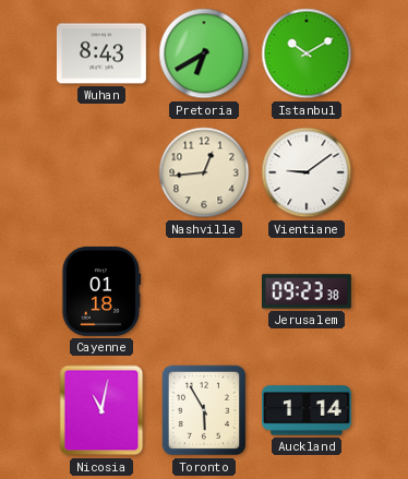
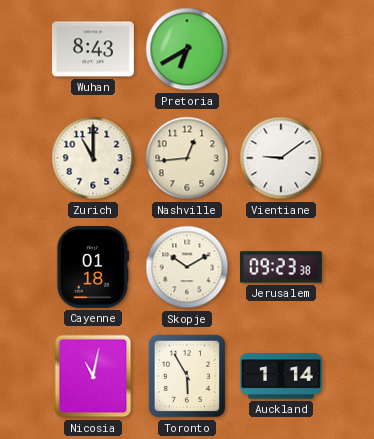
Istanbul: 10:10 -> none
Zurich: none -> 11:00
Skopje: none -> 10:10
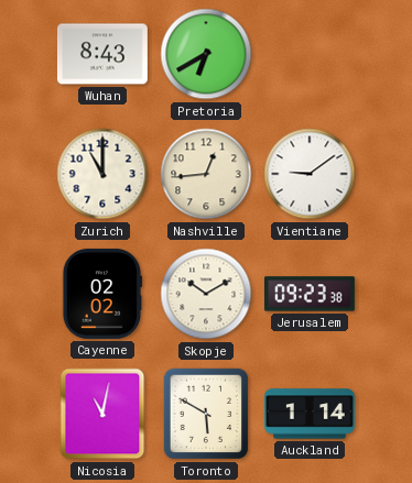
Cayenne: 01:18 -> 02:02
Toronto: 5:55 -> 5:50
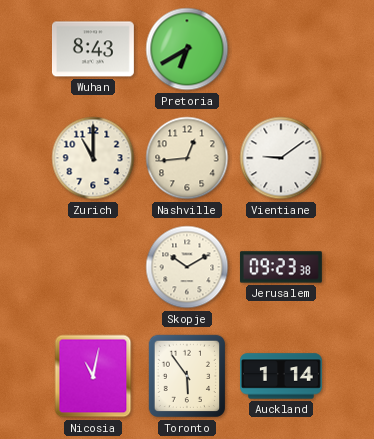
Cayenne: 02:02 -> none
Toronto: 5:50 -> 5:54
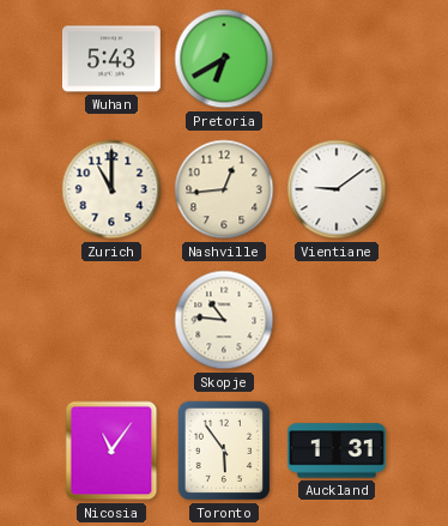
Wuhan: 8:43 -> 5:43
Skopje: 10:10 -> 10:46
Jerusalem: 09:23 -> none
Nicosia: 11:02 -> 11:06
Auckland: 1:14 -> 1:31
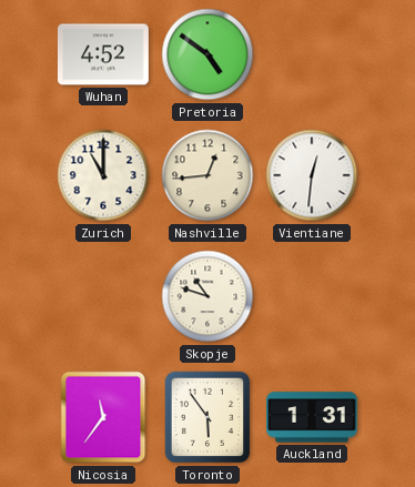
Wuhan: 5:43 -> 4:52
Pretoria: 6:40 -> 4:51
Vientiane: 9:09 -> 12:31
Skopje: 10:46 -> 10:48
Nicosia: 11:06 -> 11:36
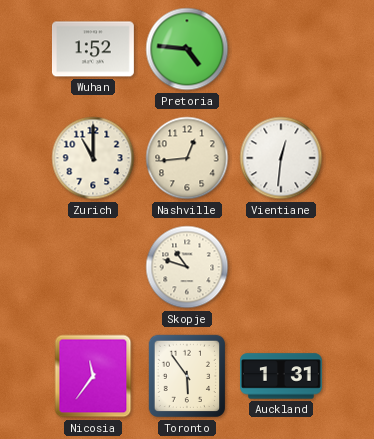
Wuhan: 4:52 -> 1:52
Pretoria: 4:51 -> 4:46
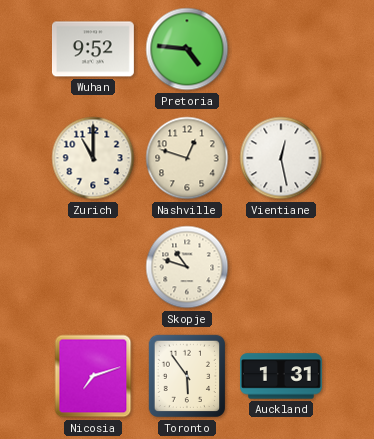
Wuhan: 1:52 -> 9:52
Nashville: 12:44 -> 12:48
Vientiane: 12:31 -> 12:28
Nicosia: 11:36 -> 7:12
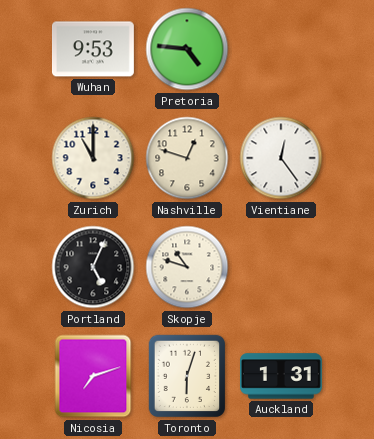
Wuhan: 9:52 -> 9:53
Vientiane: 12:28 -> 12:24
Portland: none -> 5:04
Toronto: 5:54 -> 6:03
